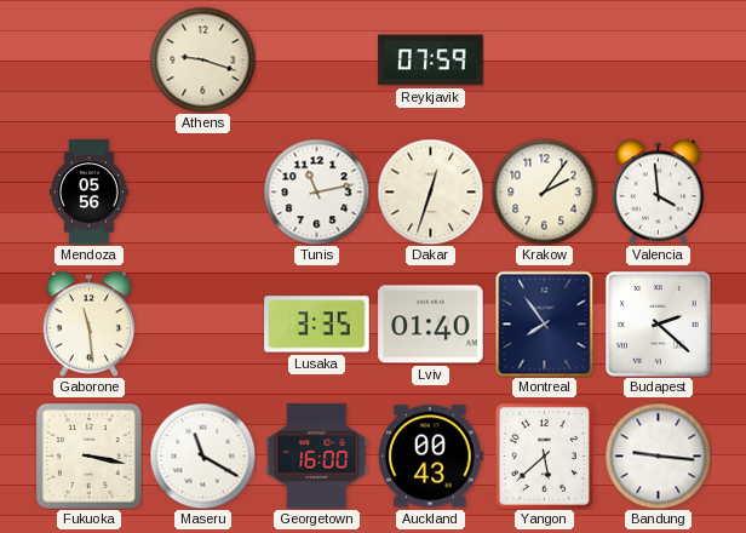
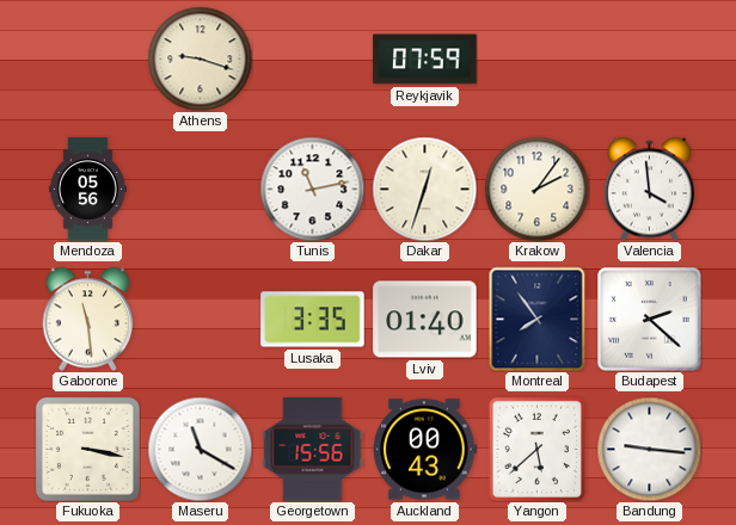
Georgetown: 16:00 -> 15:56
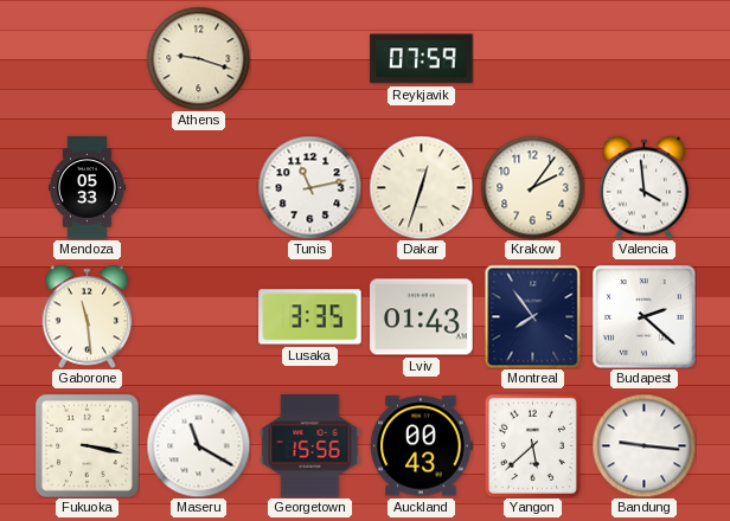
Mendoza: 05:56 -> 05:33
Lviv: 01:40 -> 01:43
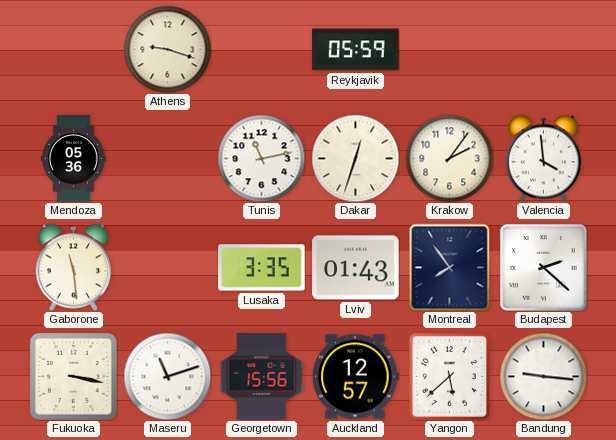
Reykjavik: 07:59 -> 05:59
Mendoza: 05:33 -> 05:36
Maseru: 11:20 -> 11:12
Auckland: 00:43 -> 12:57
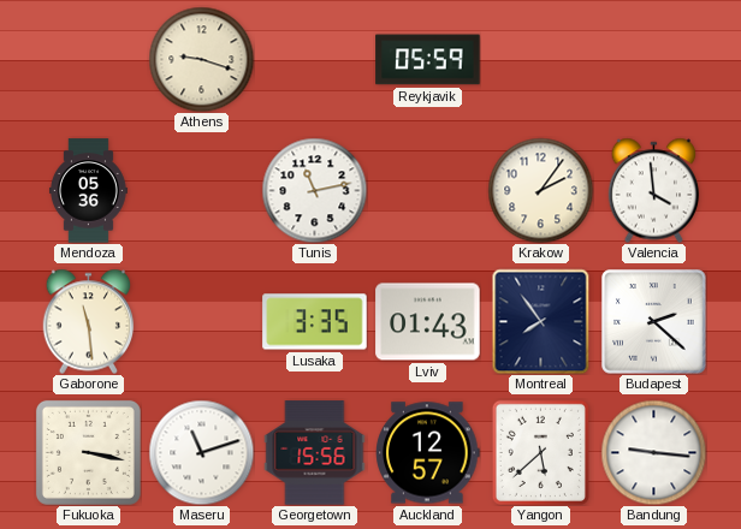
Dakar: 12:33 -> none
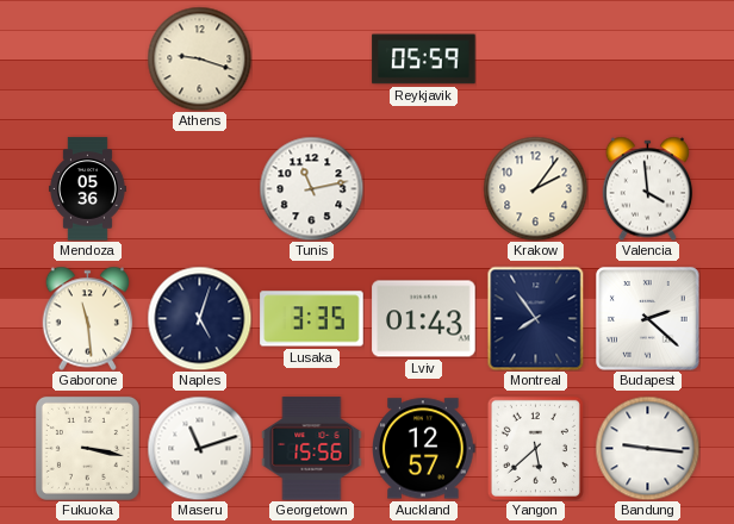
Naples: none -> 5:03
